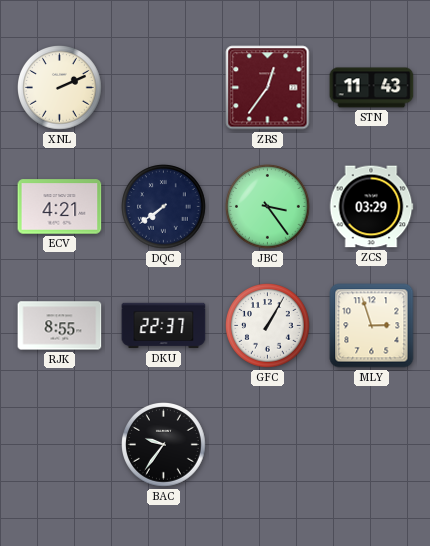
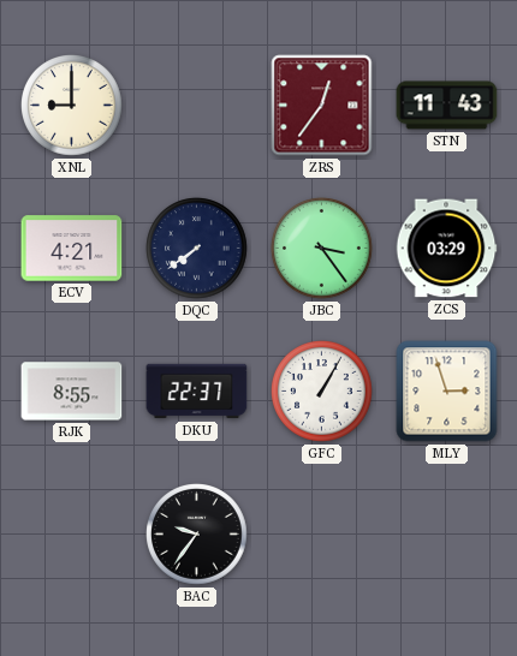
XNL: 2:11 -> 9:00
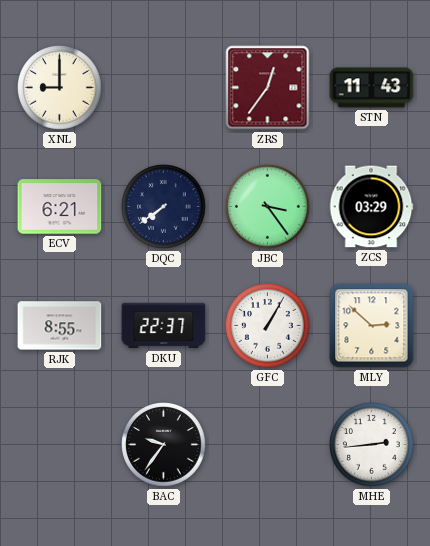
ECV: 4:21 -> 6:21
MLY: 2:57 -> 2:52
MHE: none -> 2:44
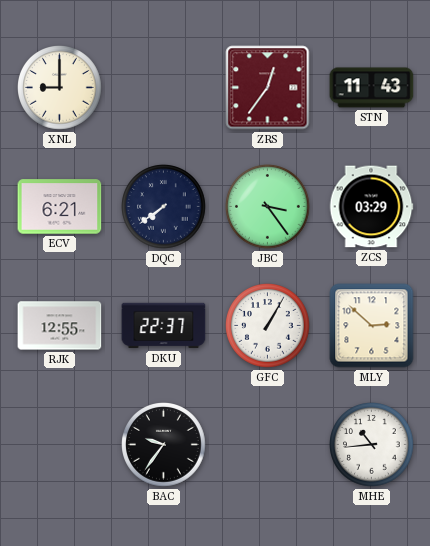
RJK: 8:55 -> 12:55
MHE: 2:44 -> 10:44
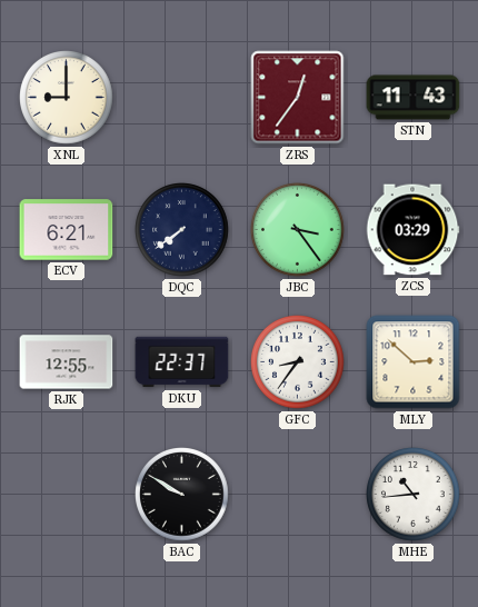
GFC: 1:05 -> 8:36
BAC: 9:36 -> 9:50
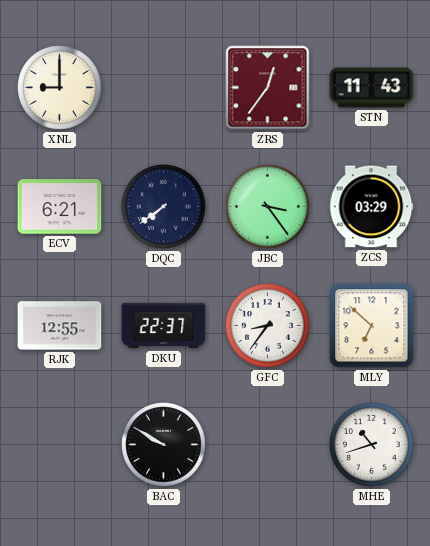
MLY: 2:52 -> 6:52
MHE: 10:44 -> 10:42
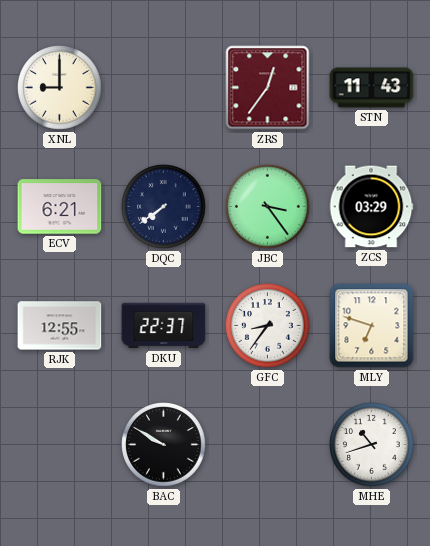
MLY: 6:52 -> 6:48
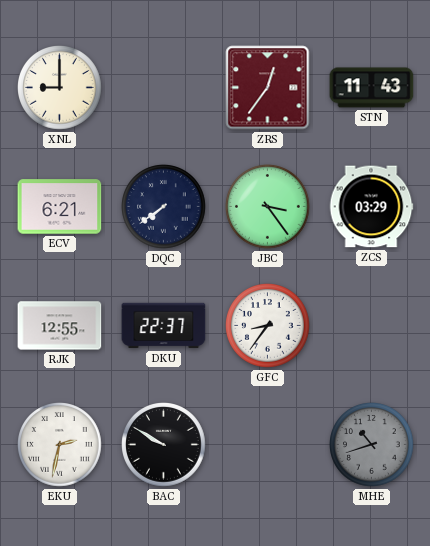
MLY: 6:48 -> none
EKU: none -> 2:32
MHE dial: white -> grey
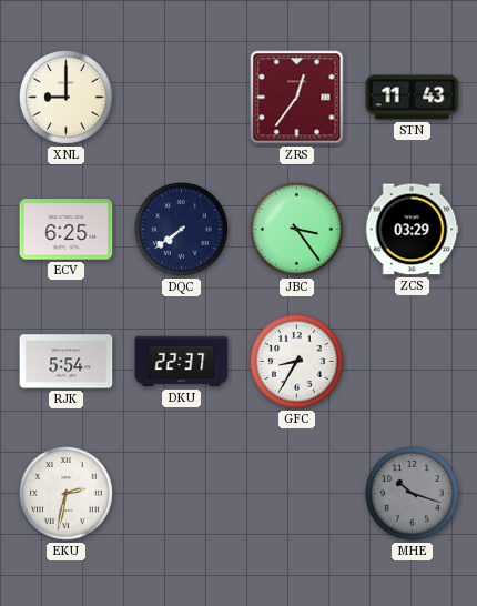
ECV: 6:21 -> 6:25
RJK: 12:55 -> 5:54
GFC: 8:36 -> 8:35
BAC: 9:50 -> none
MHE: 10:42 -> 10:18
